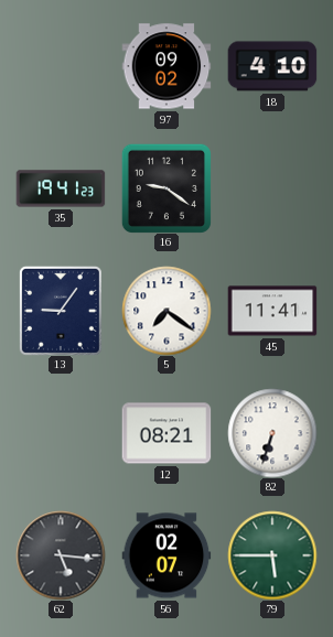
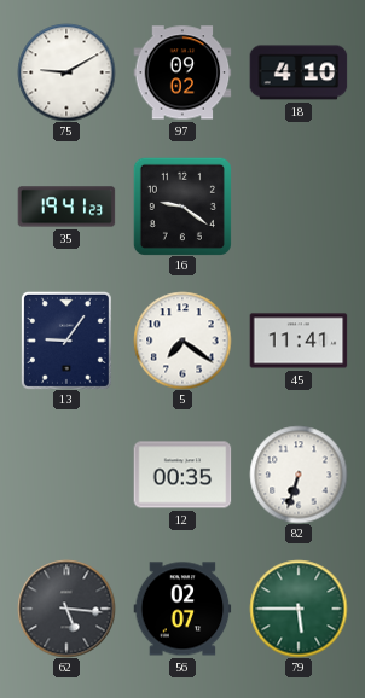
75: none -> 9:10
12: 08:21 -> 00:35
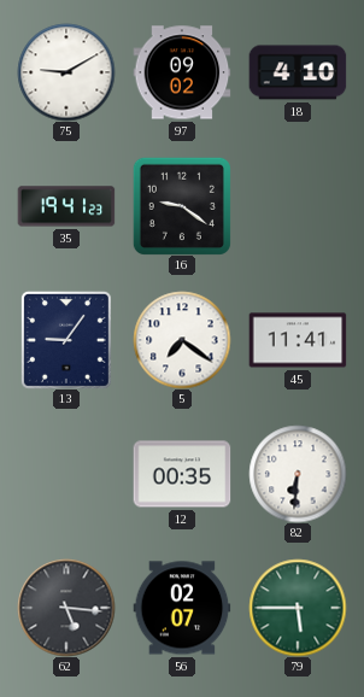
82: 6:33 -> 6:31
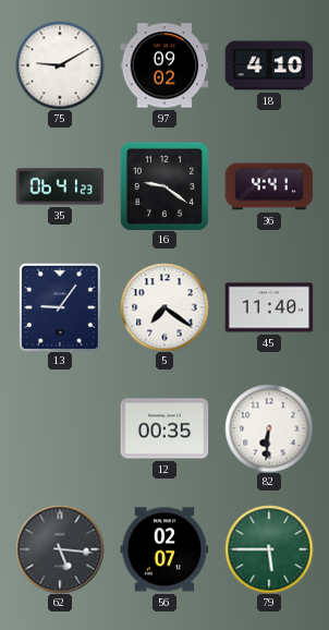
35: 19:41 -> 06:41
36: none -> 4:41
45: 11:41 -> 11:40
